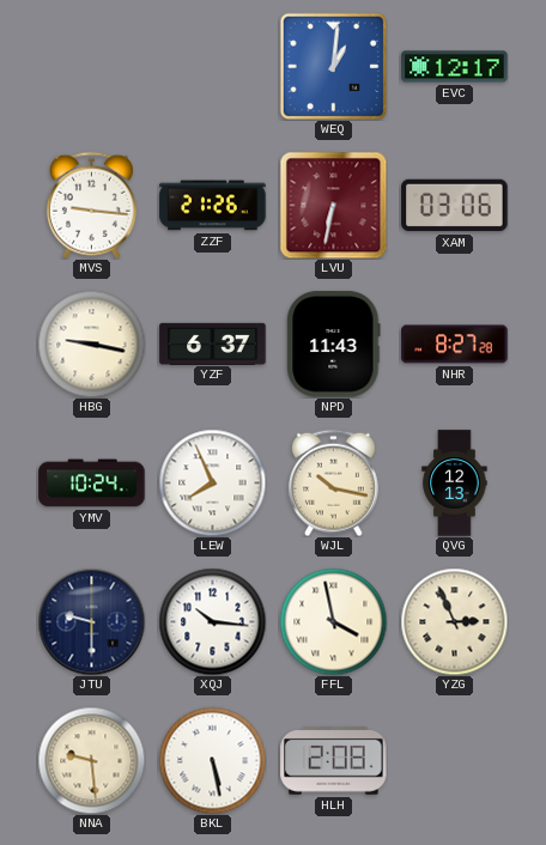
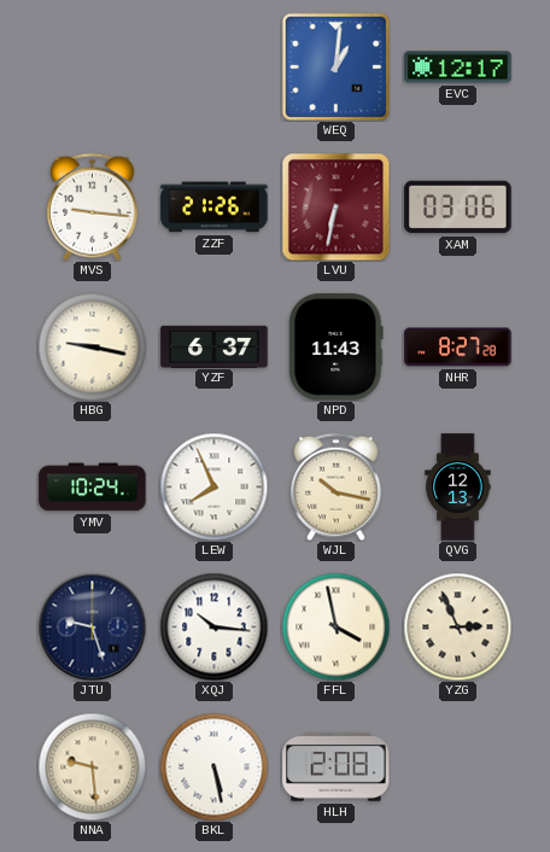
JTU: 9:30 -> 9:27
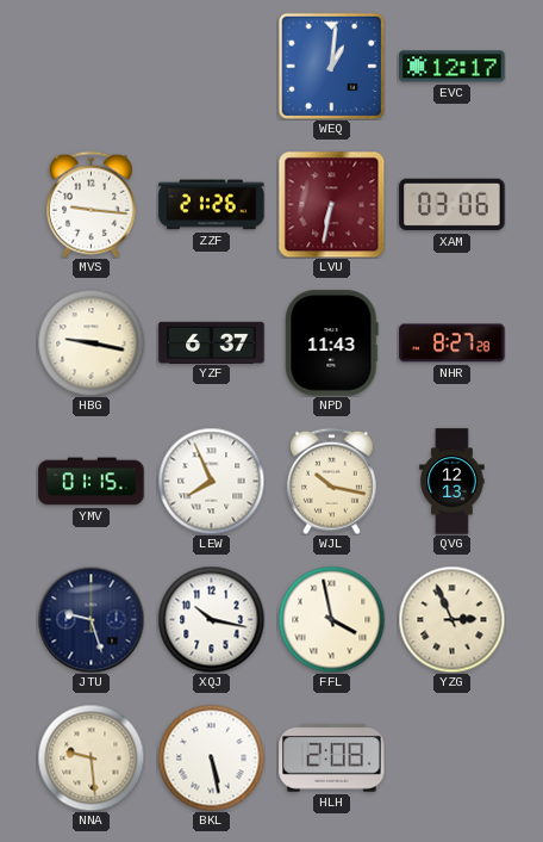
YMV: 10:24 -> 01:15
XQJ: 10:16 -> 10:17
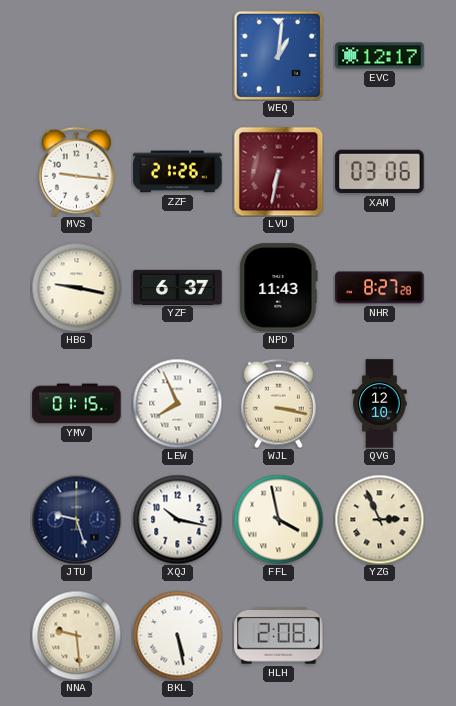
WJL: 10:17 -> 3:17
QVG: 12:13 -> 12:10
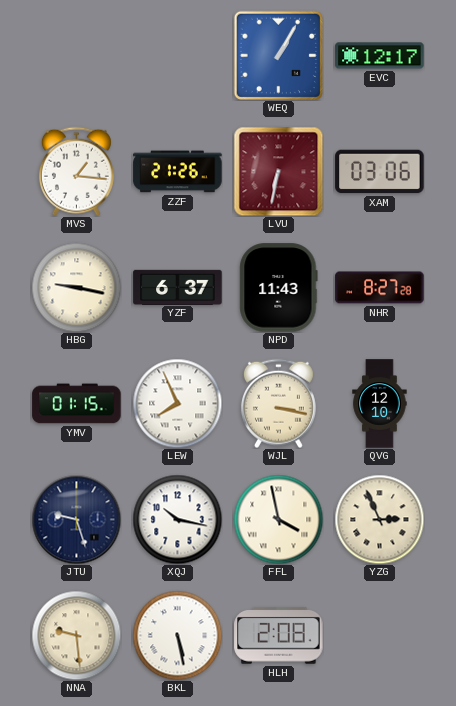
WEQ: 1:01 -> 1:05
MVS: 9:16 -> 1:16
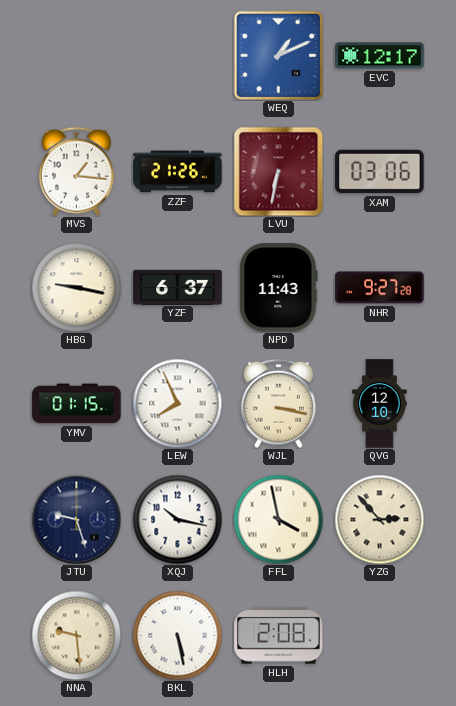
WEQ: 1:05 -> 1:11
NHR: 8:27 -> 9:27
YZG: 2:56 -> 2:53
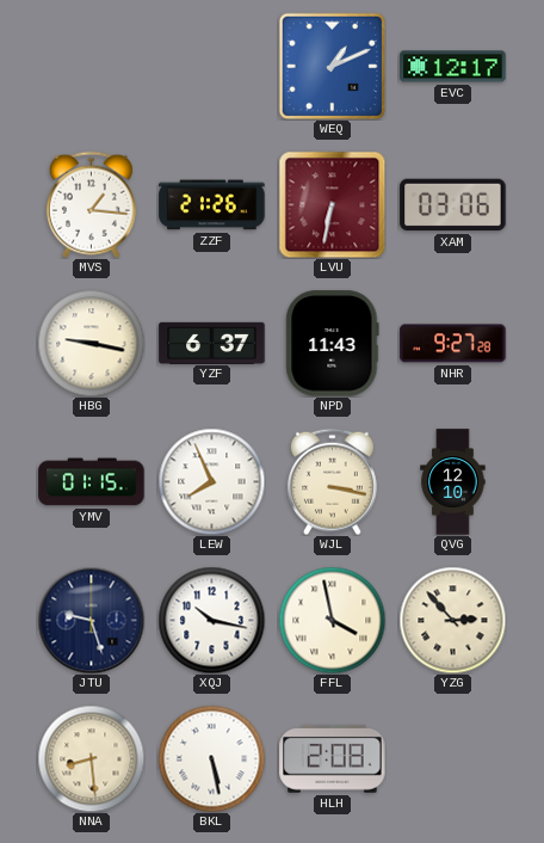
NNA: 9:29 -> 8:29
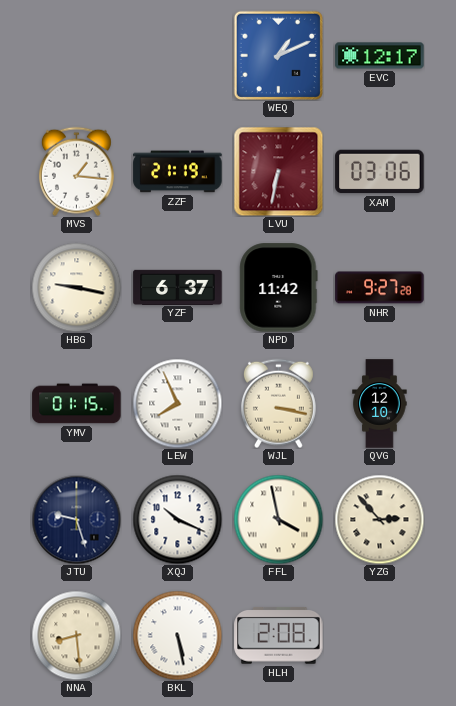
ZZF: 21:26 -> 21:19
NPD: 11:43 -> 11:42
XQJ: 10:17 -> 10:19
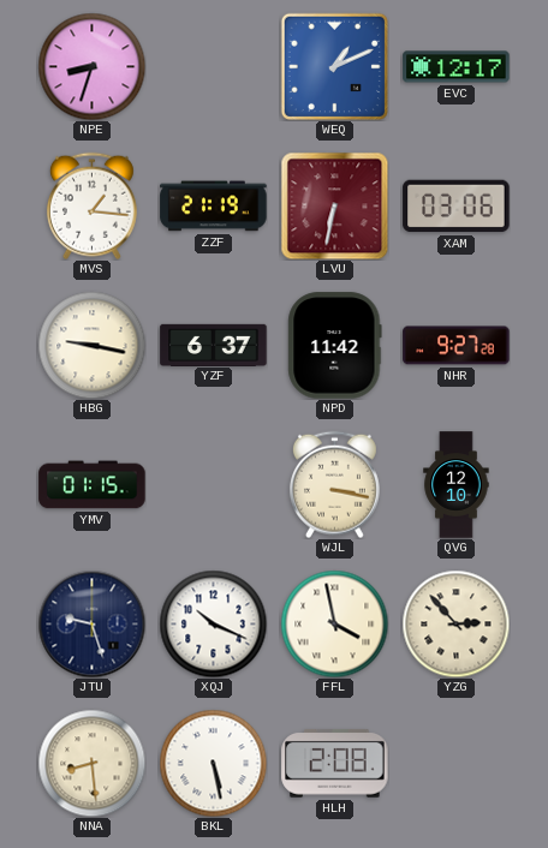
NPE: none -> 8:33
LEW: 7:56 -> none
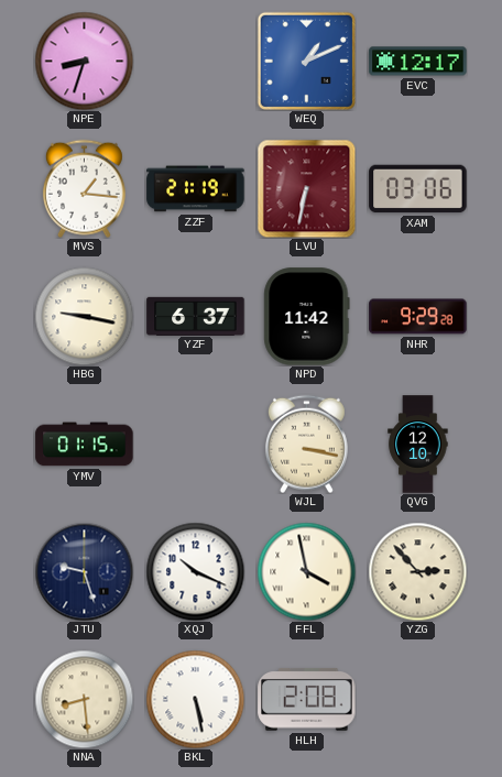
NHR: 9:27 -> 9:29
